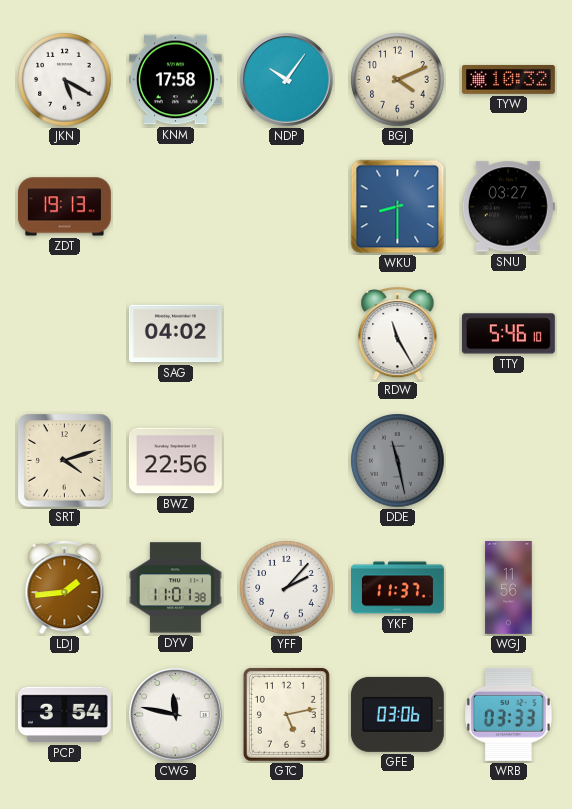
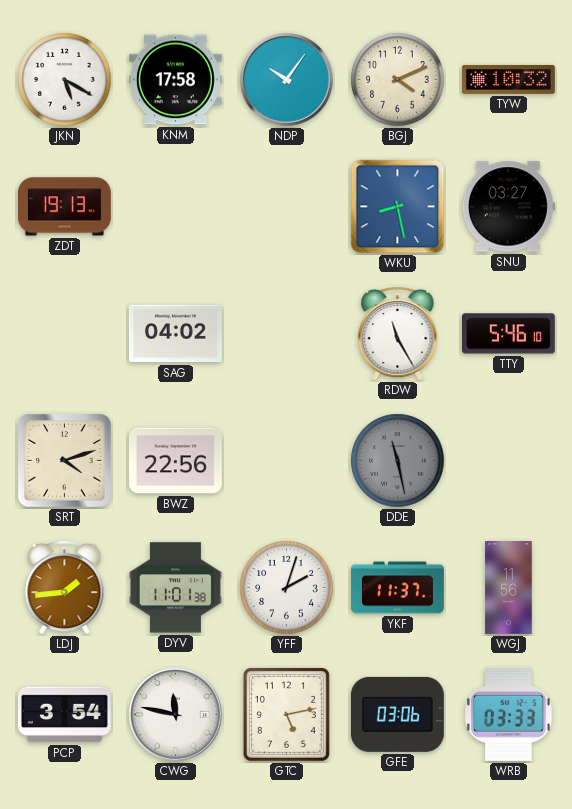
WKU: 8:30 -> 8:28
YFF: 2:07 -> 2:03
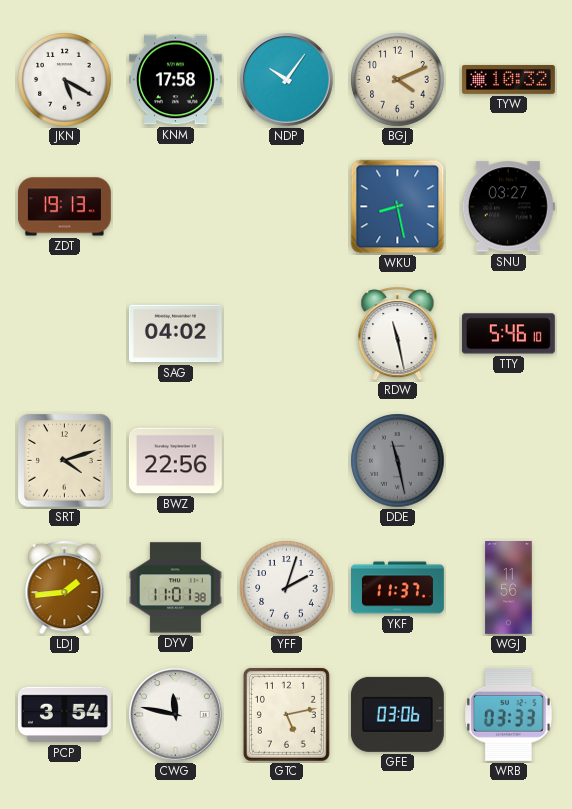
RDW: 11:25 -> 11:28
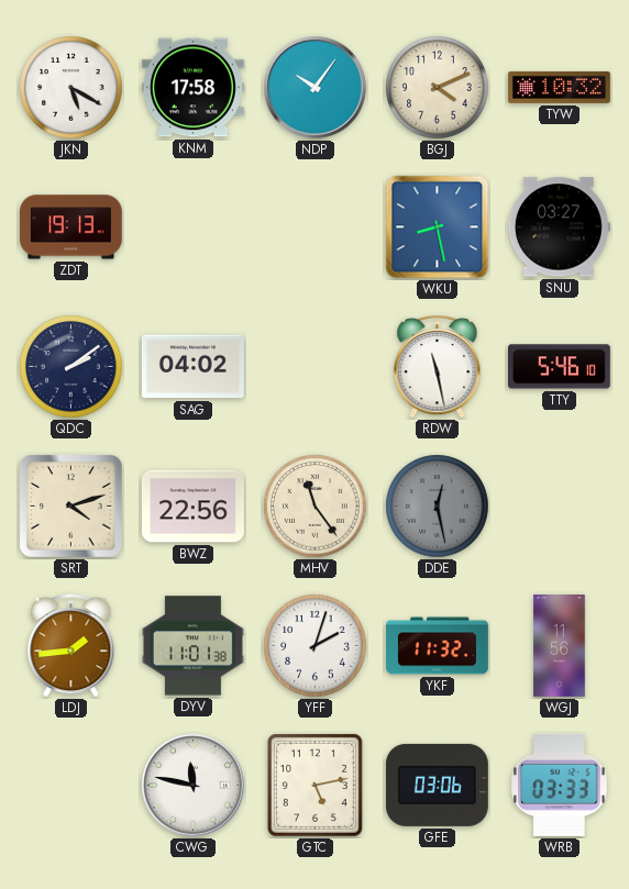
QDC: none -> 2:09
MHV: none -> 11:24
DDE: 11:28 -> 12:28
YKF: 11:37 -> 11:32
PCP: 3:54 -> none
